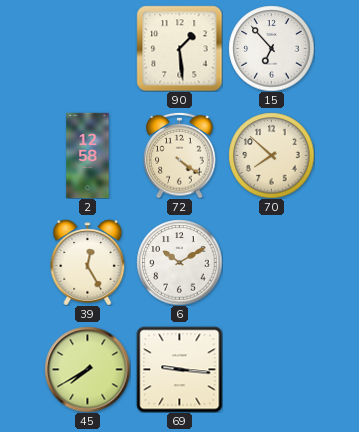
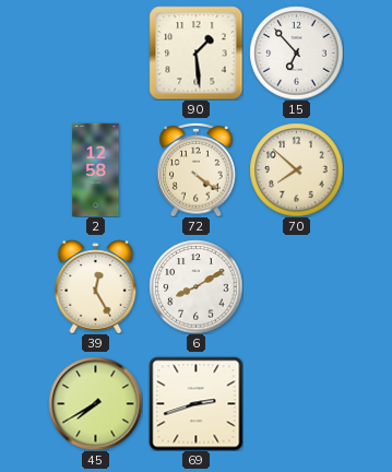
6: 10:10 -> 8:10
69: 9:16 -> 2:42
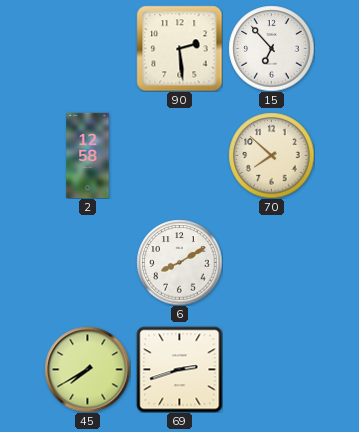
90: 1:29 -> 2:29
72: 4:21 -> none
39: 12:25 -> none
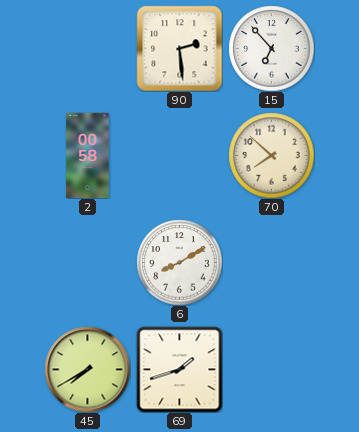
2: 12:58 -> 00:58
69: 2:42 -> 1:42
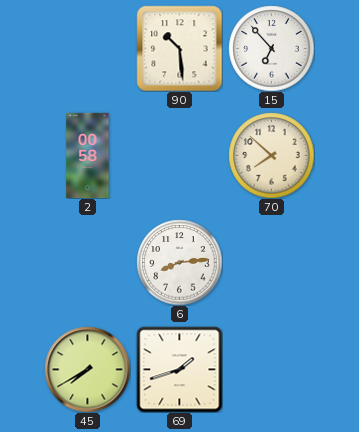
90: 2:29 -> 10:29
6: 8:10 -> 8:14
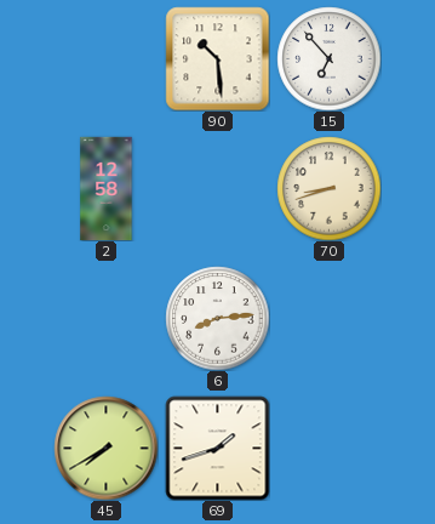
2: 00:58 -> 12:58
70: 7:52 -> 8:42
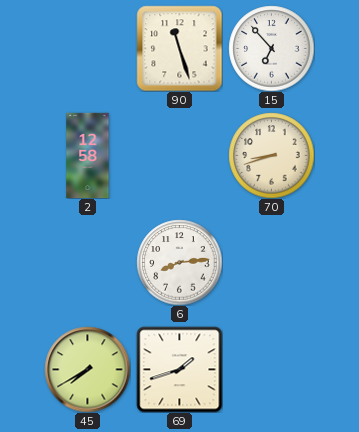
90: 10:29 -> 11:27
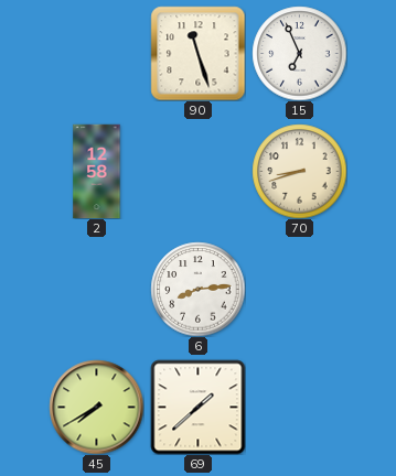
15: 6:53 -> 6:56
69: 1:42 -> 1:38
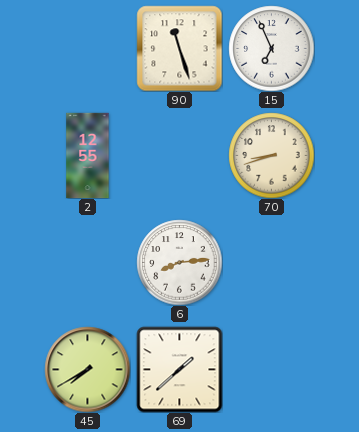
2: 12:58 -> 12:55
